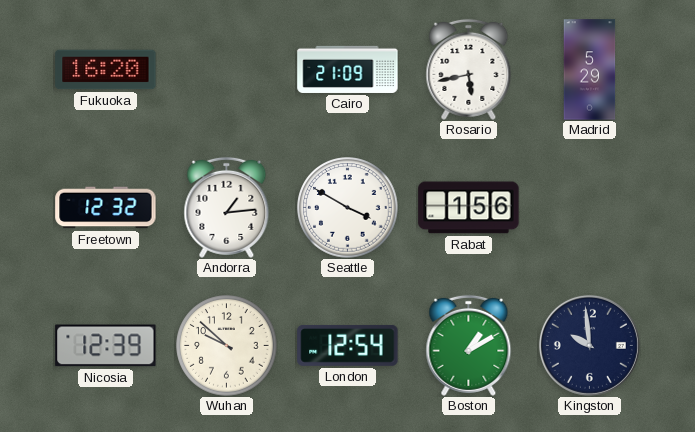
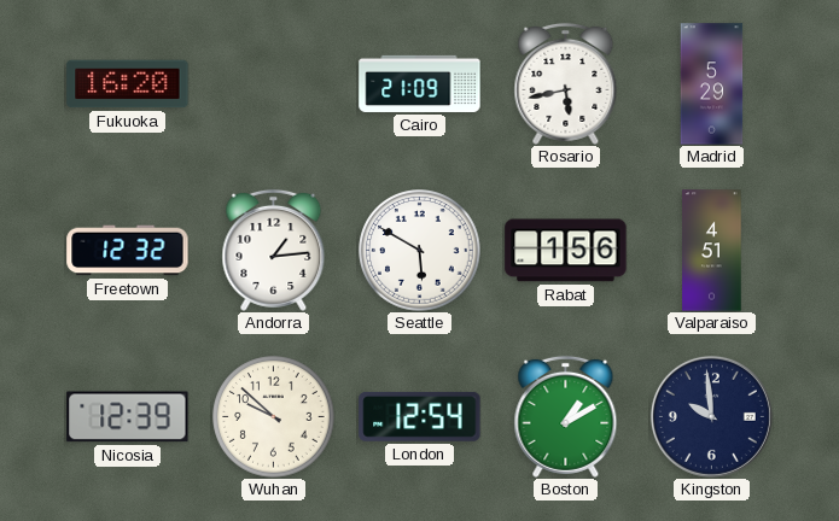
Seattle: 3:50 -> 5:50
Valparaiso: none -> 4:51
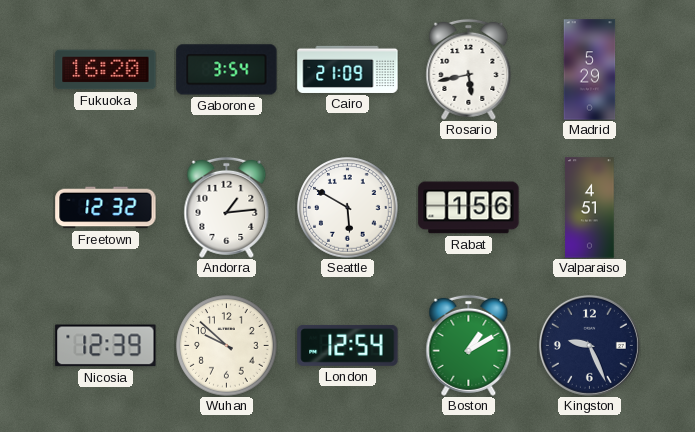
Gaborone: none -> 3:54
Kingston: 9:59 -> 9:26
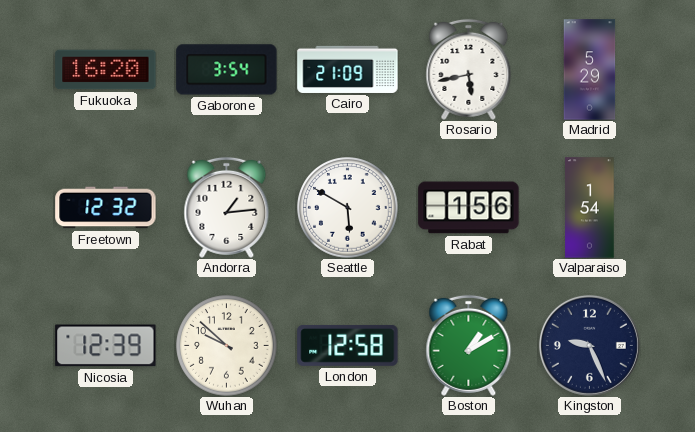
Valparaiso: 4:51 -> 1:54
London: 12:54 -> 12:58
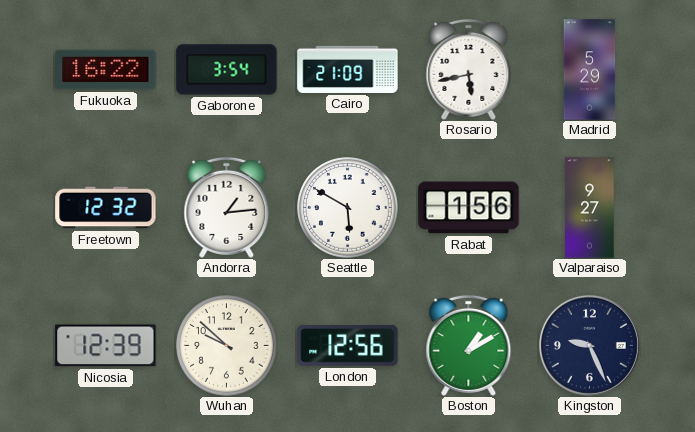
Fukuoka: 16:20 -> 16:22
Valparaiso: 1:54 -> 9:27
London: 12:58 -> 12:56
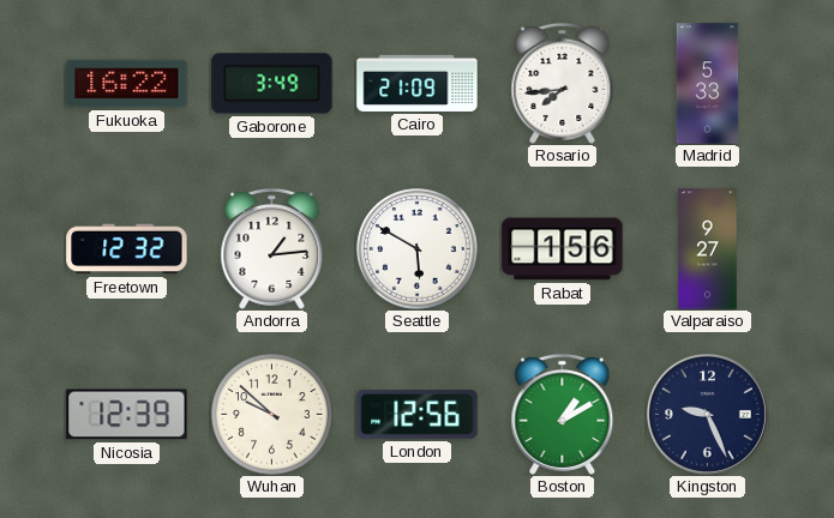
Gaborone: 3:54 -> 3:49
Rosario: 5:43 -> 7:44
Madrid: 5:29 -> 5:33
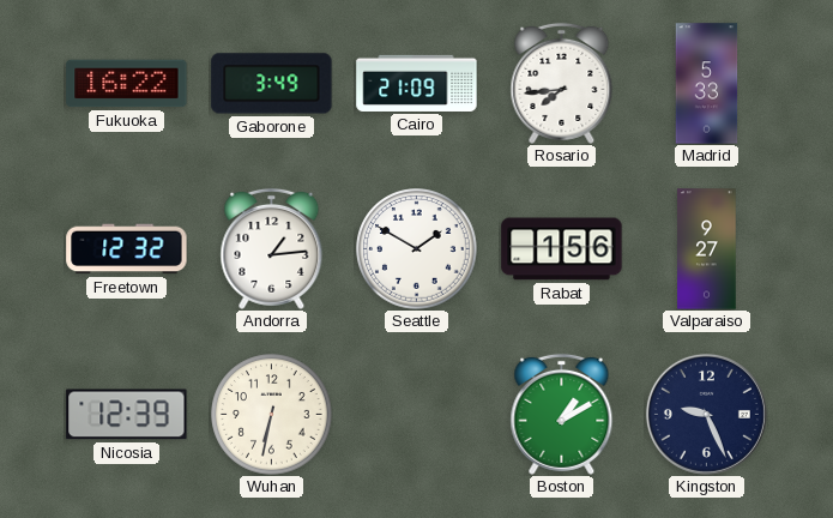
Seattle: 5:50 -> 1:50
Wuhan: 9:52 -> 6:32
London: 12:56 -> none
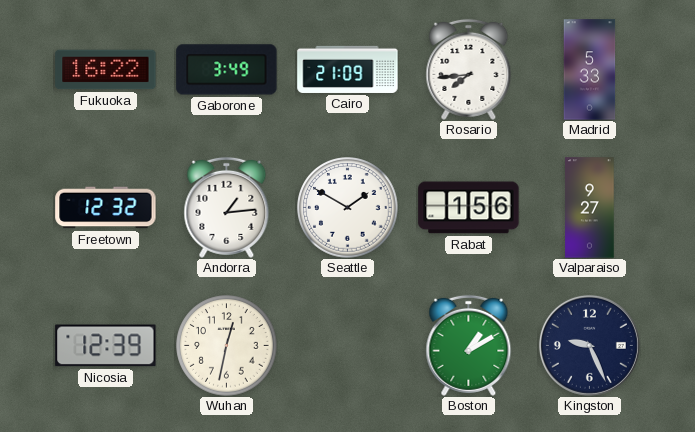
Wuhan: 6:32 -> 12:32
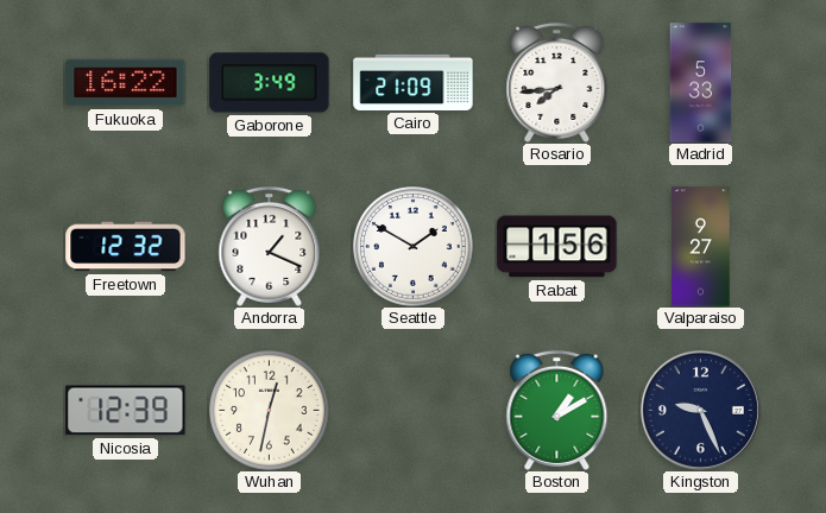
Andorra: 1:14 -> 1:19
